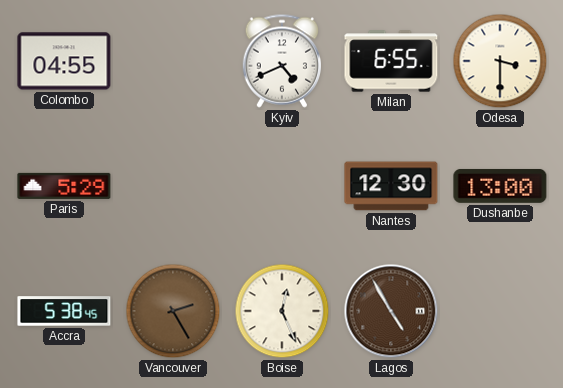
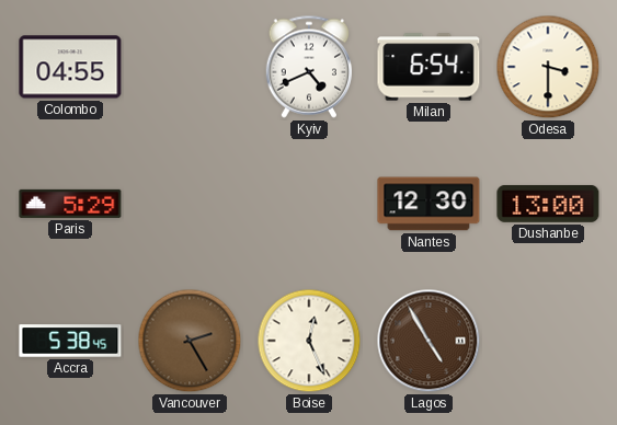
Milan: 6:55 -> 6:54
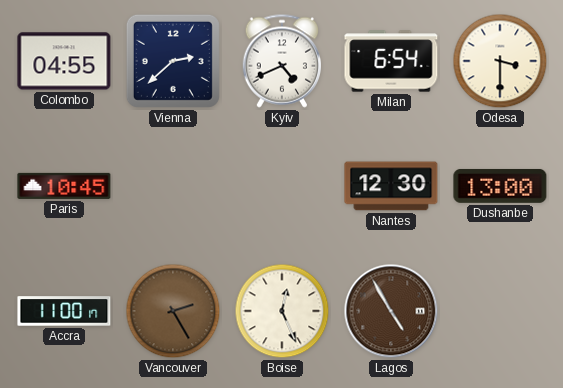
Vienna: none -> 2:38
Paris: 5:29 -> 10:45
Accra: 5:38 -> 11:00
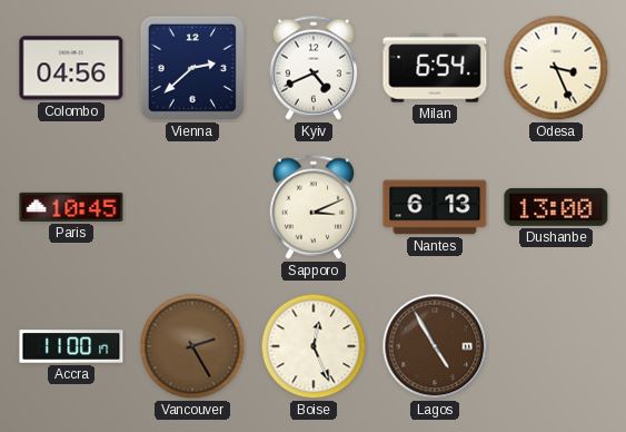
Colombo: 04:55 -> 04:56
Odesa: 3:30 -> 3:26
Sapporo: none -> 3:11
Nantes: 12:30 -> 6:13
